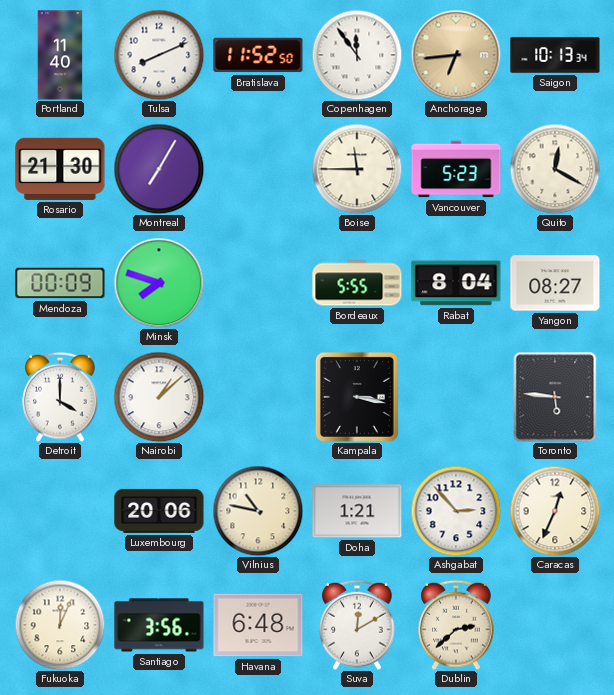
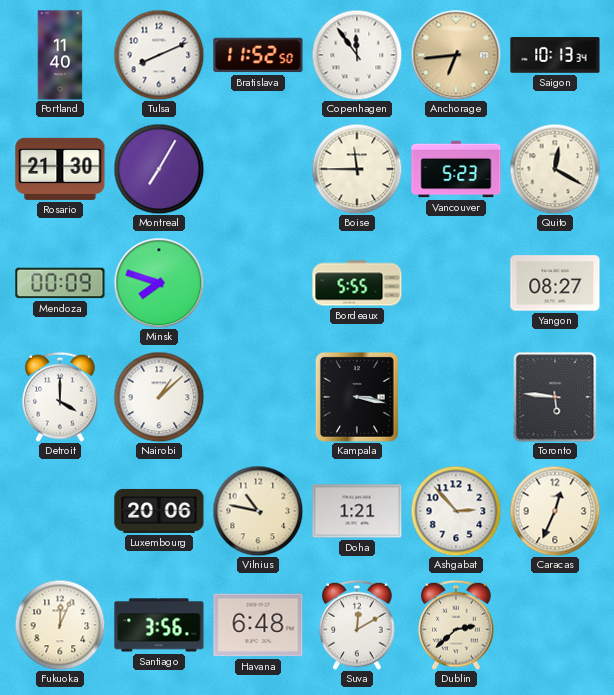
Rabat: 8:04 -> none
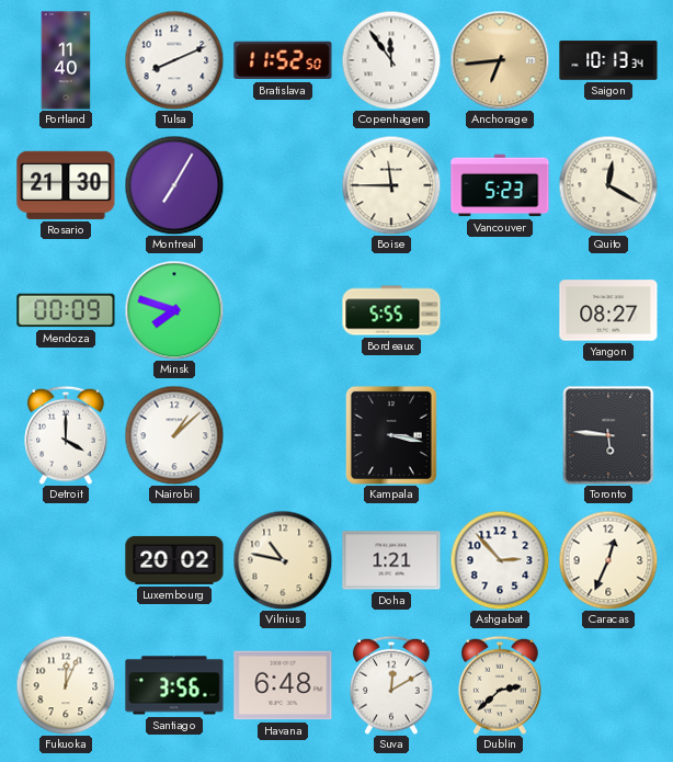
Luxembourg: 20:06 -> 20:02
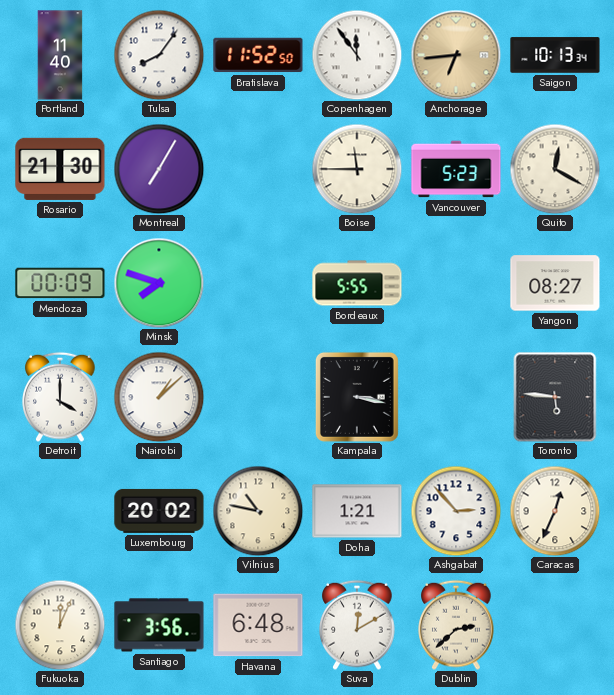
Tulsa: 8:11 -> 8:06
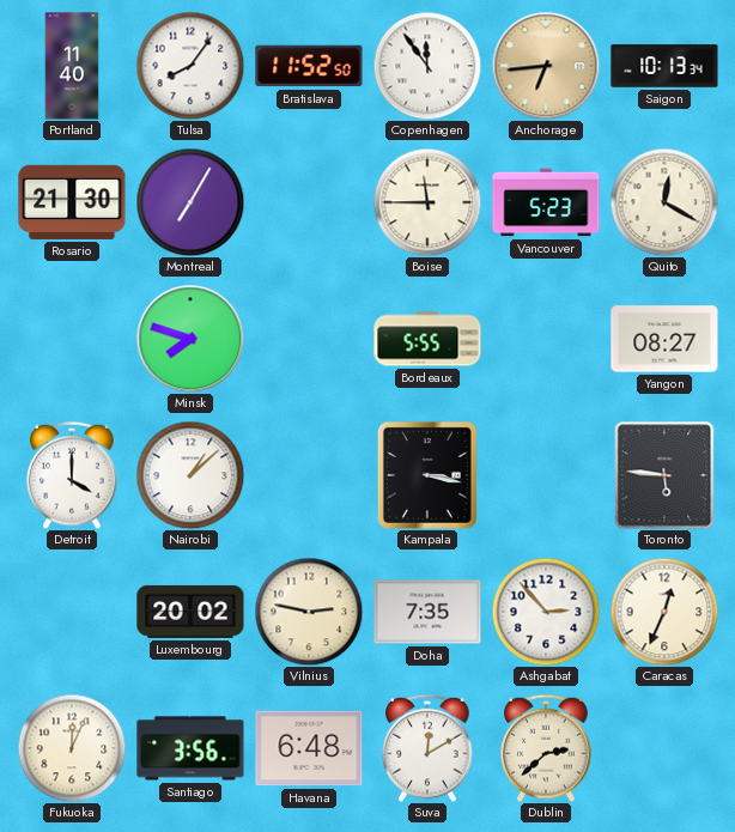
Mendoza: 00:09 -> none
Vilnius: 10:47 -> 2:47
Doha: 1:21 -> 7:35
